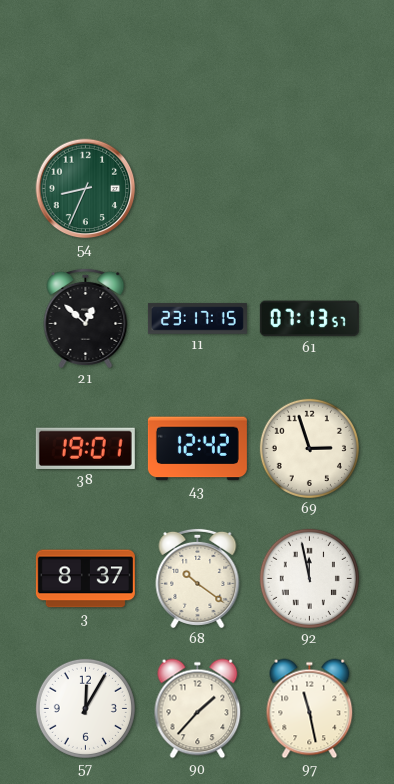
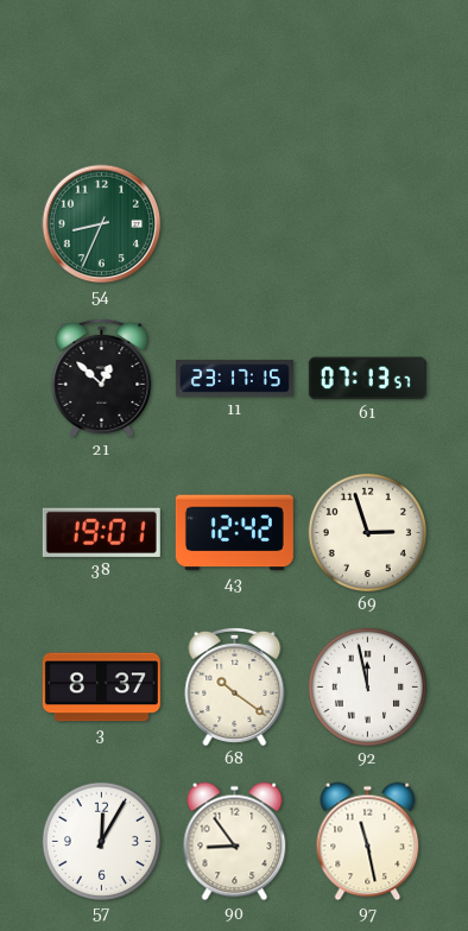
90: 1:37 -> 8:54
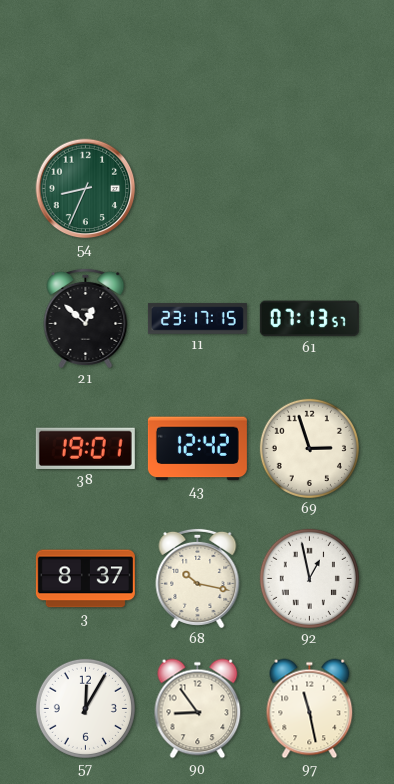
68: 10:21 -> 10:17
92: 11:58 -> 12:58
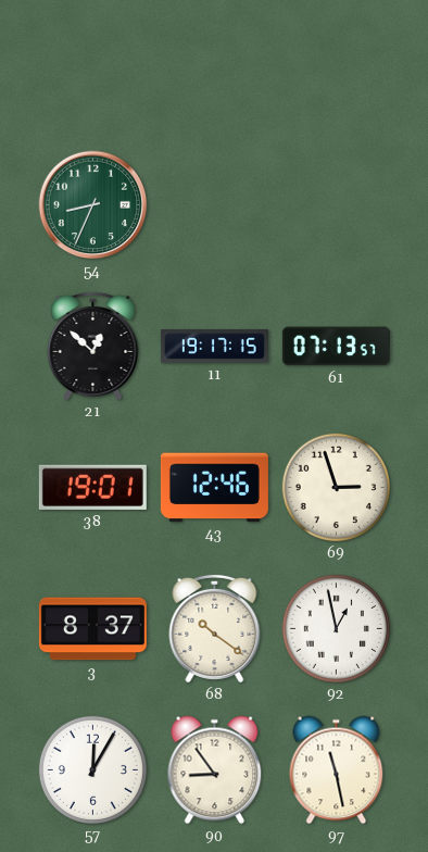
11: 23:17 -> 19:17
43: 12:42 -> 12:46
68: 10:17 -> 10:21
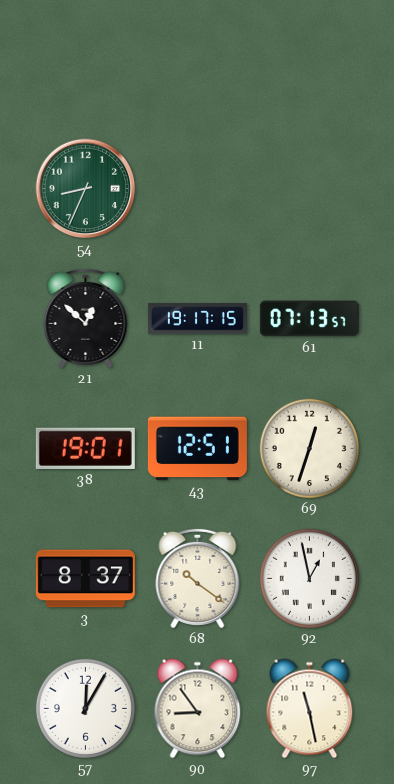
43: 12:46 -> 12:51
69: 2:57 -> 12:33
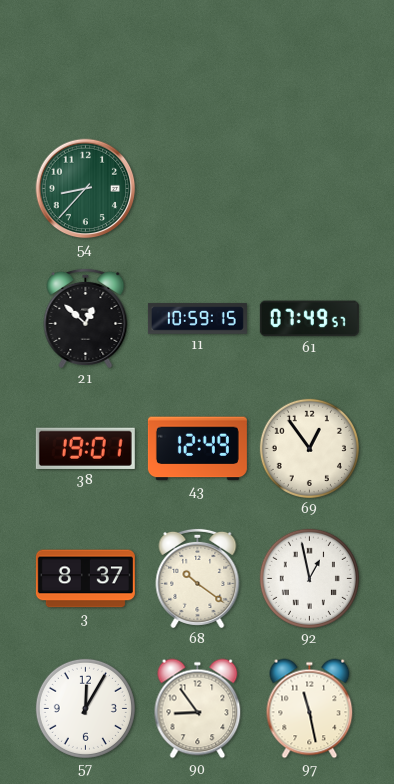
54: 8:34 -> 8:37
11: 19:17 -> 10:59
61: 07:13 -> 07:49
43: 12:51 -> 12:49
69: 12:33 -> 12:54
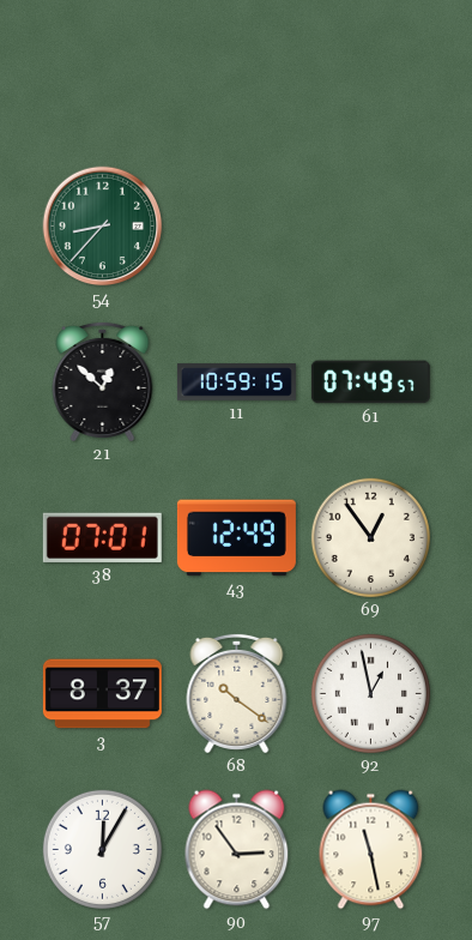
38: 19:01 -> 07:01
90: 8:54 -> 2:54
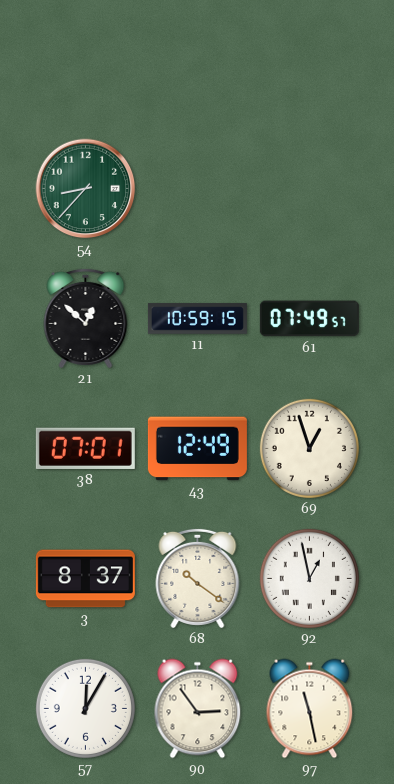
69: 12:54 -> 12:57
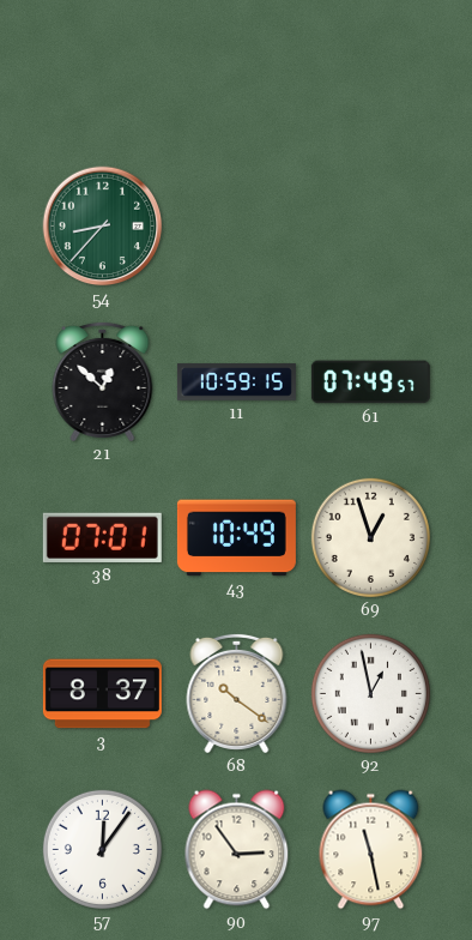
43: 12:49 -> 10:49
57: 12:05 -> 12:06
